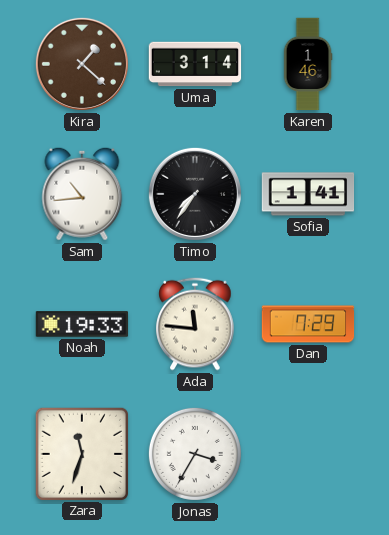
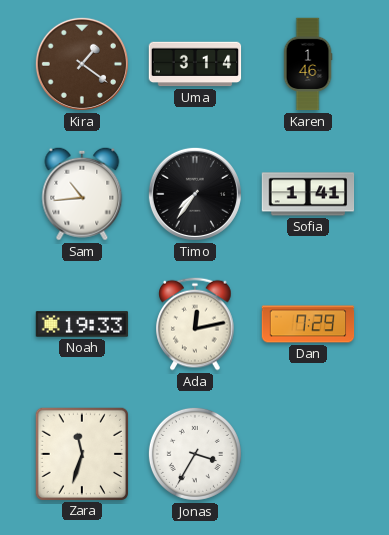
Kira: 1:22 -> 1:21
Ada: 11:46 -> 12:13
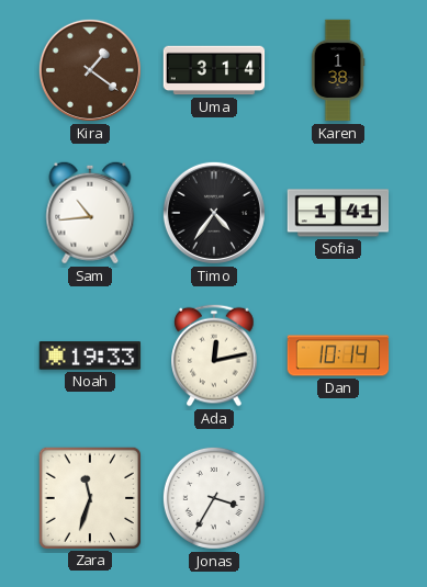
Karen: 1:46 -> 1:38
Timo: 7:36 -> 4:36
Dan: 7:29 -> 10:14
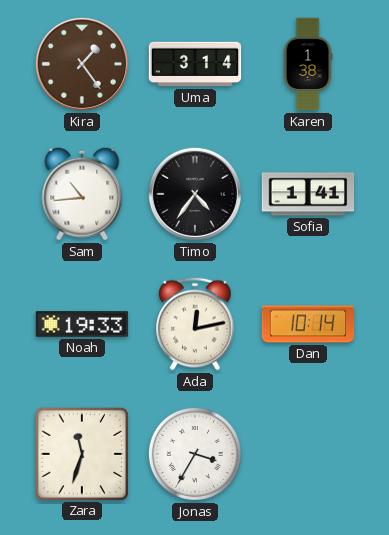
Kira: 1:21 -> 1:24
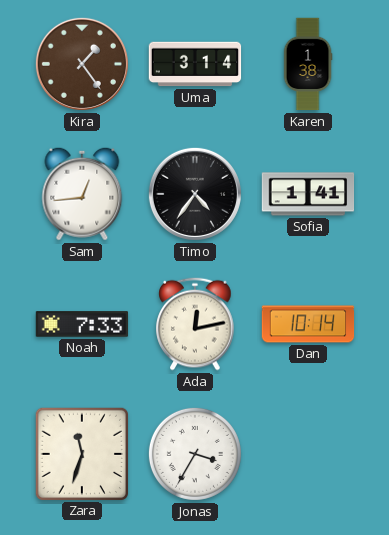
Sam: 10:44 -> 12:44
Noah: 19:33 -> 7:33
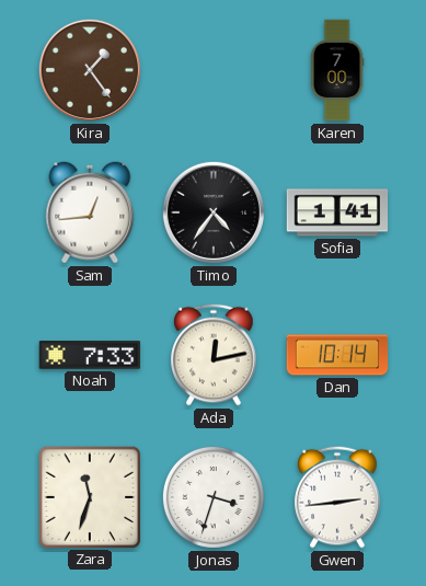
Uma: 3:14 -> none
Karen: 1:38 -> 7:00
Jonas: 3:35 -> 3:33
Gwen: none -> 2:44
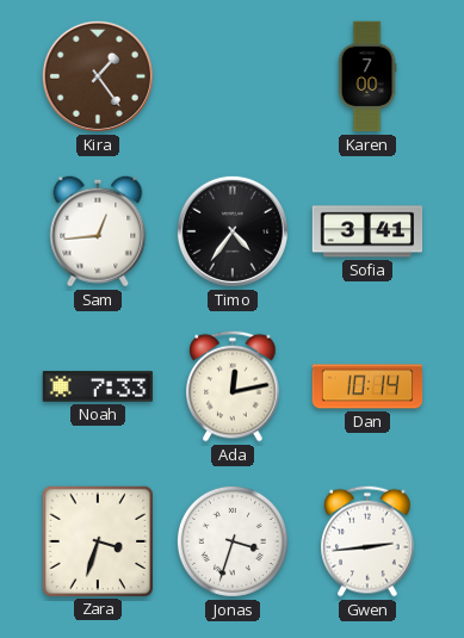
Sofia: 1:41 -> 3:41
Zara: 11:33 -> 3:33
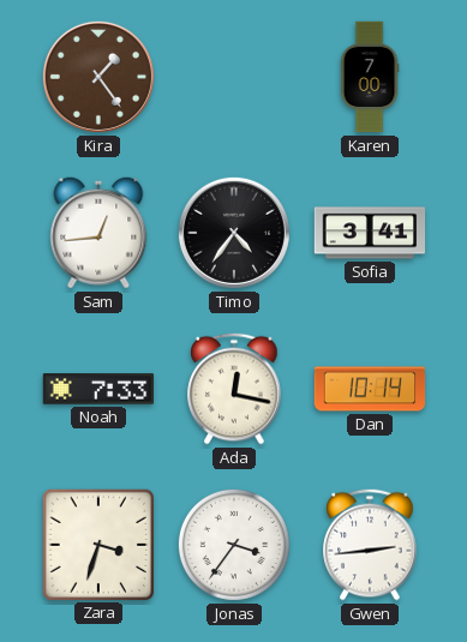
Ada: 12:13 -> 12:17
Jonas: 3:33 -> 3:36
